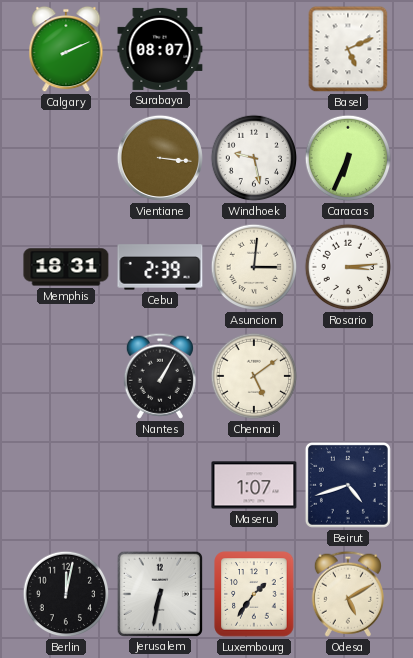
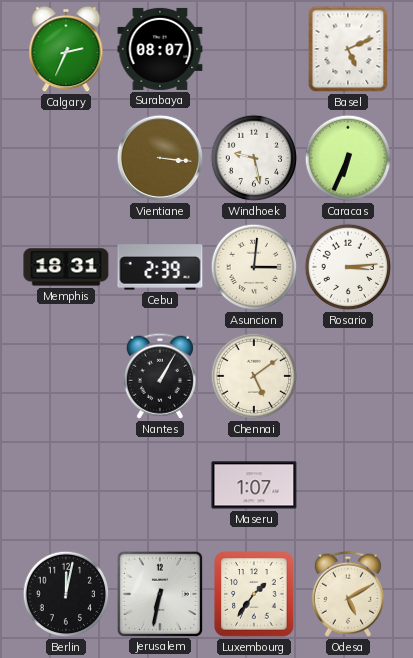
Calgary: 2:11 -> 2:34
Beirut: 4:42 -> none
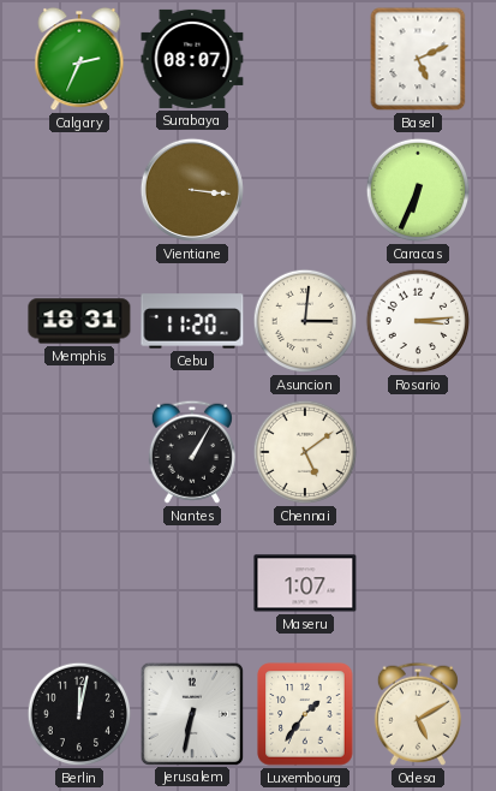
Windhoek: 9:28 -> none
Cebu: 2:39 -> 11:20
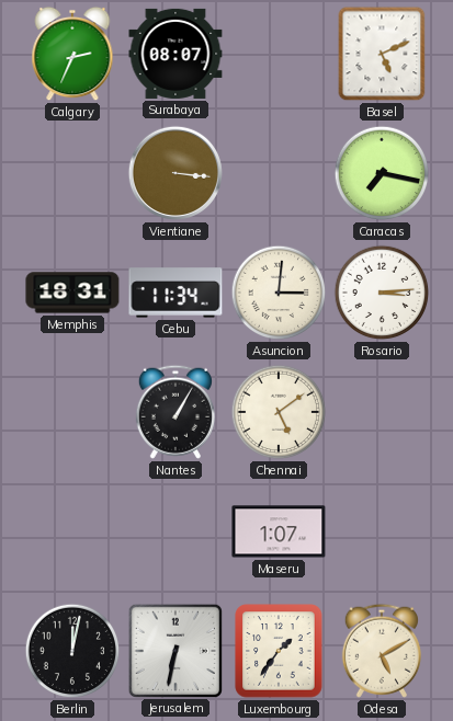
Caracas: 6:34 -> 7:17
Cebu: 11:20 -> 11:34
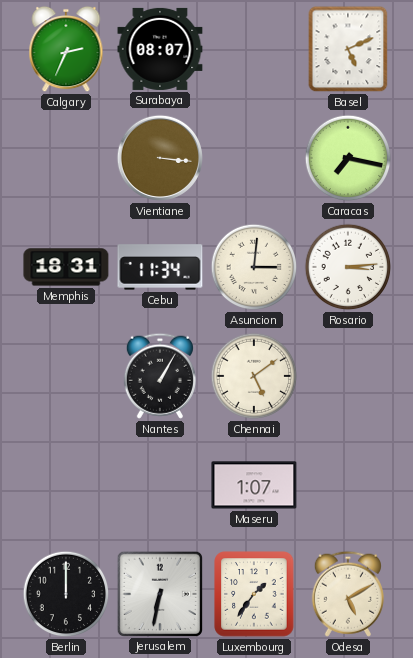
Berlin: 12:02 -> 12:00
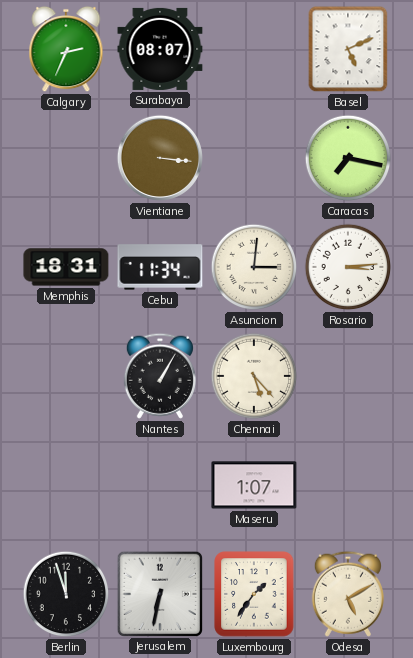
Chennai: 5:09 -> 5:23
Berlin: 12:00 -> 11:57
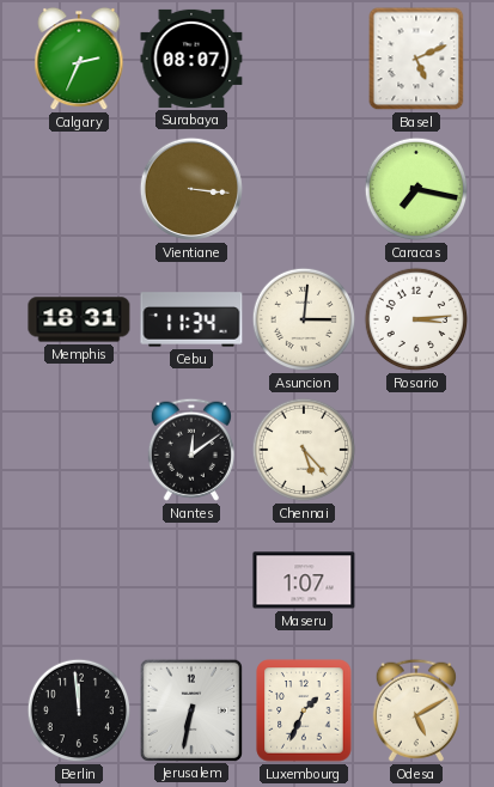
Nantes: 1:05 -> 12:09
Berlin: 11:57 -> 11:59
Luxembourg: 1:36 -> 1:34
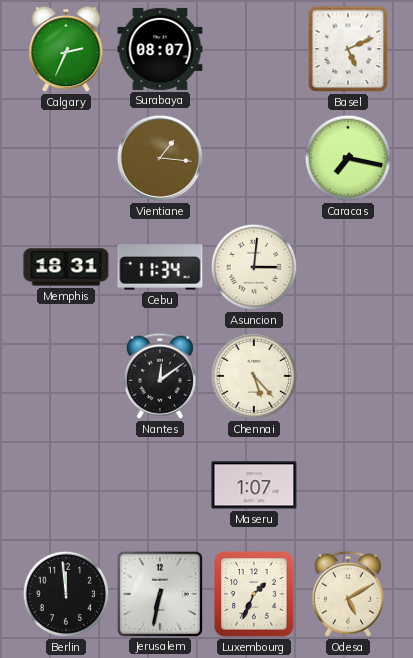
Vientiane: 3:16 -> 1:16
Rosario: 3:14 -> none
